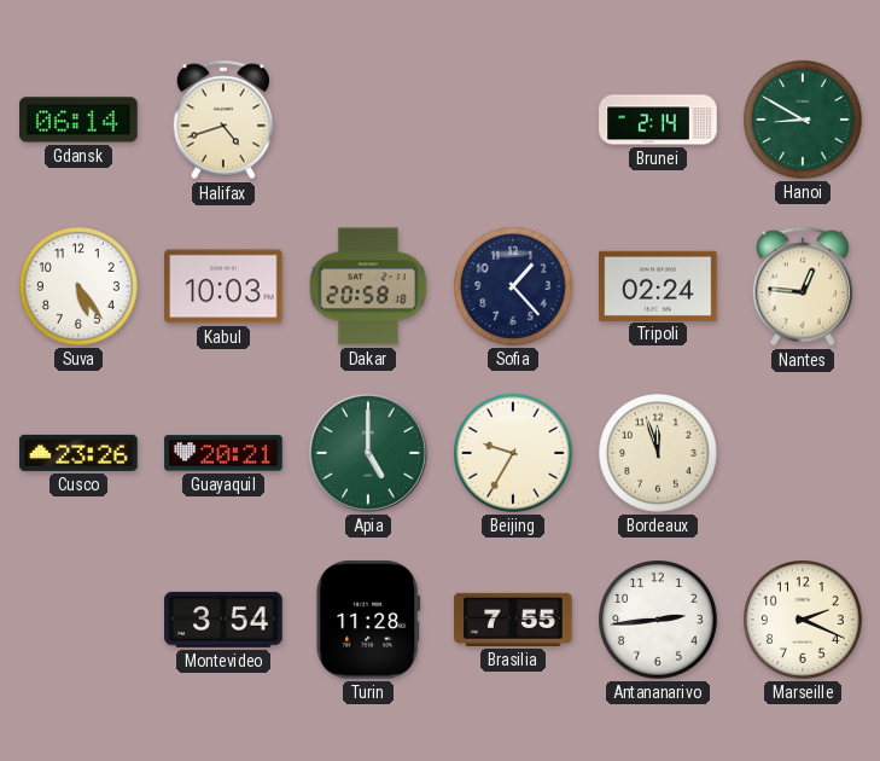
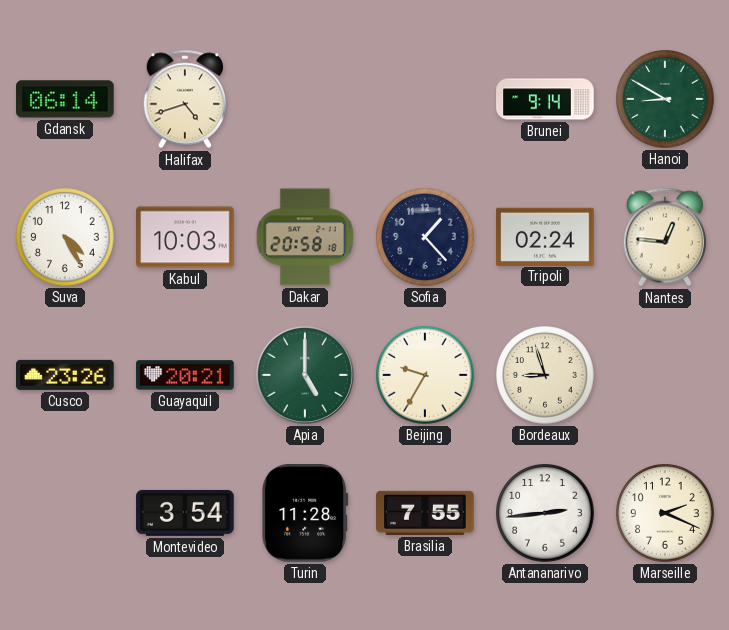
Brunei: 2:14 -> 9:14
Suva: 5:24 -> 4:25
Bordeaux: 11:57 -> 8:57
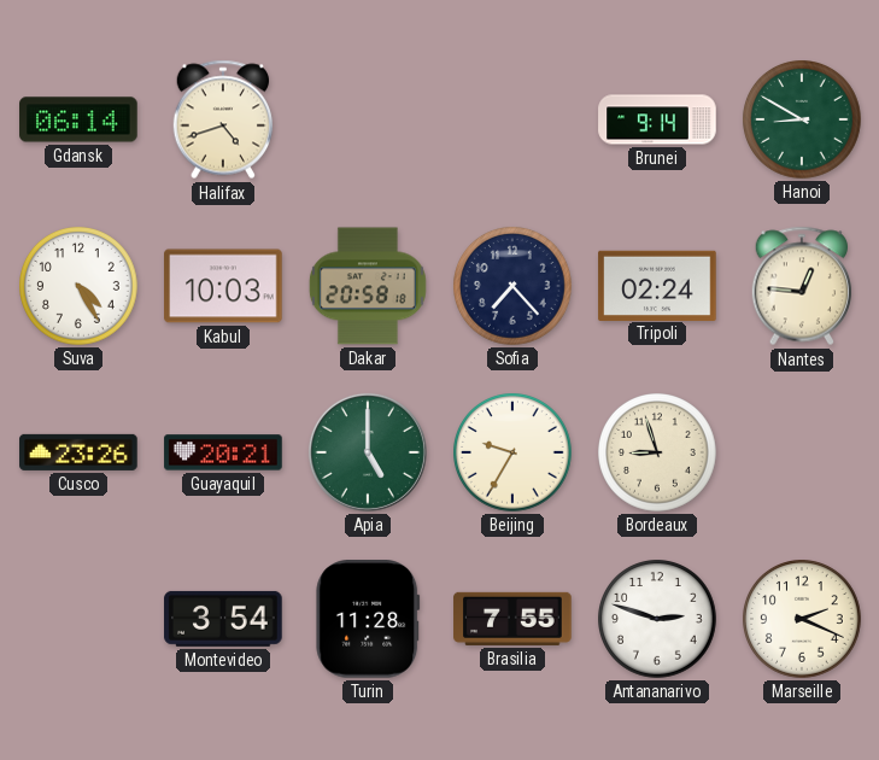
Sofia: 1:23 -> 7:23
Antananarivo: 2:44 -> 2:48
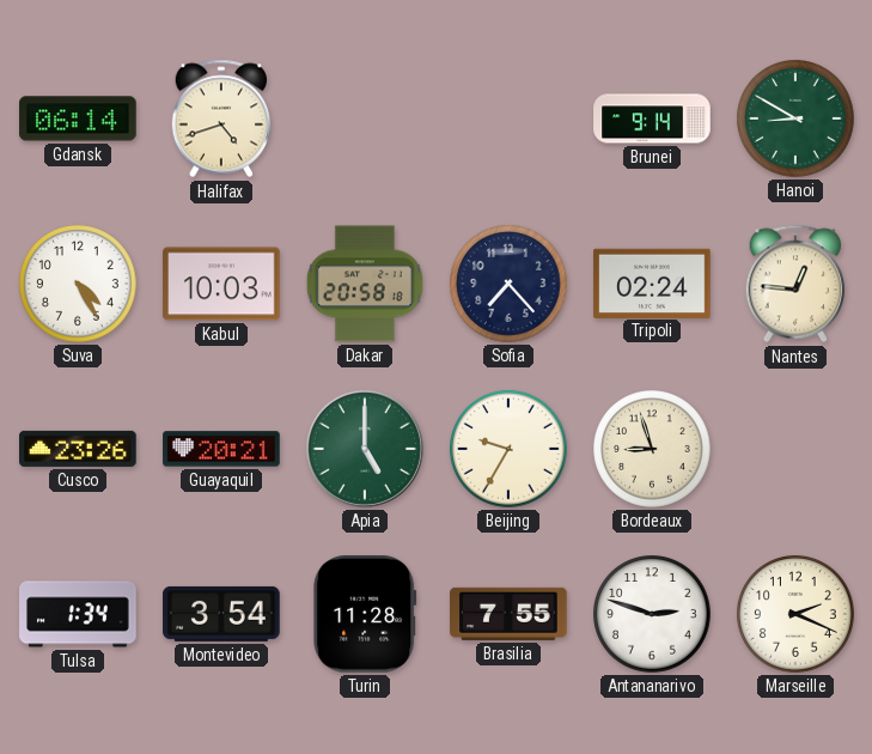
Tulsa: none -> 1:34
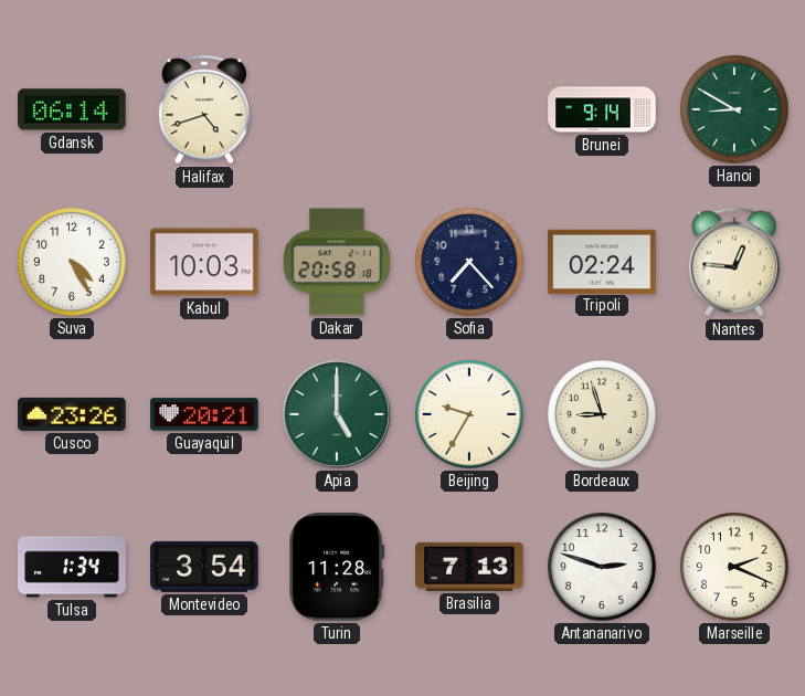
Brasilia: 7:55 -> 7:13
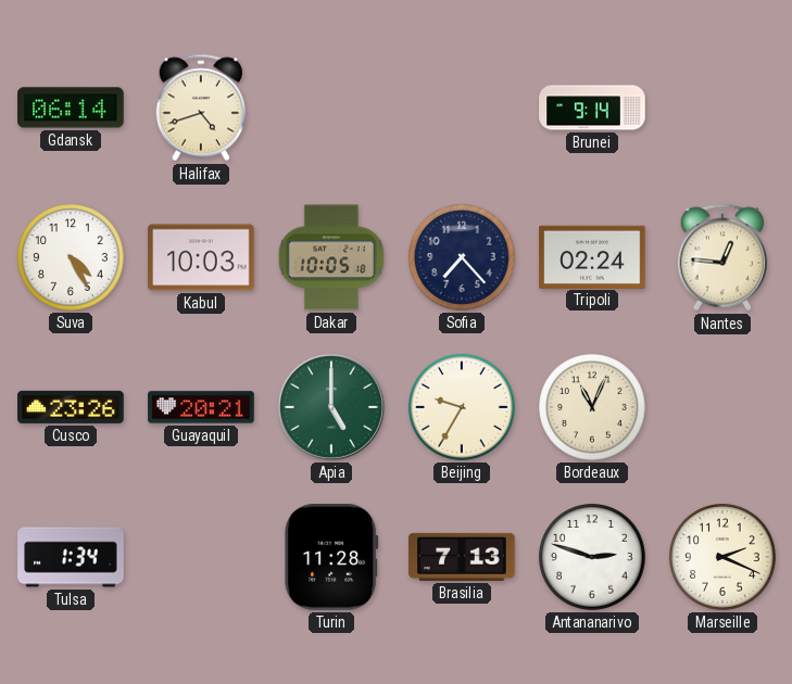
Hanoi: 8:50 -> none
Dakar: 20:58 -> 10:05
Bordeaux: 8:57 -> 11:04
Montevideo: 3:54 -> none
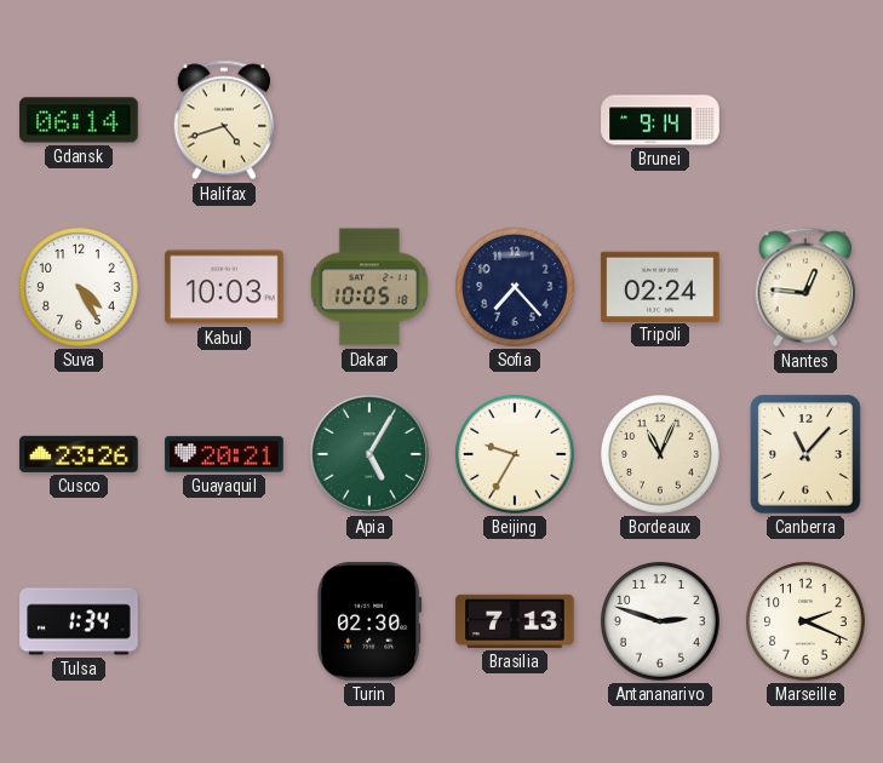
Apia: 5:00 -> 5:05
Canberra: none -> 11:07
Turin: 11:28 -> 02:30
